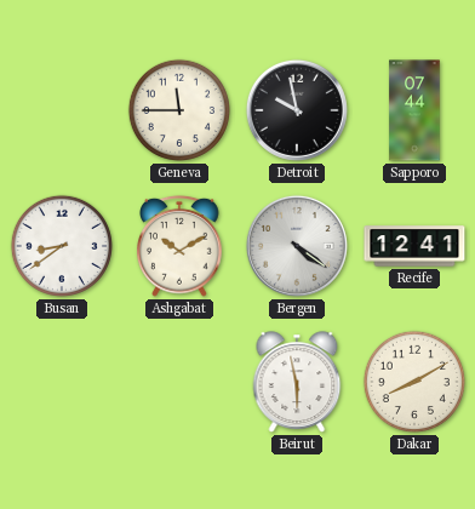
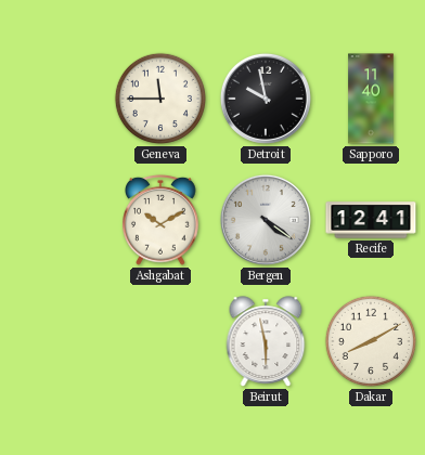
Sapporo: 07:44 -> 11:40
Busan: 8:39 -> none
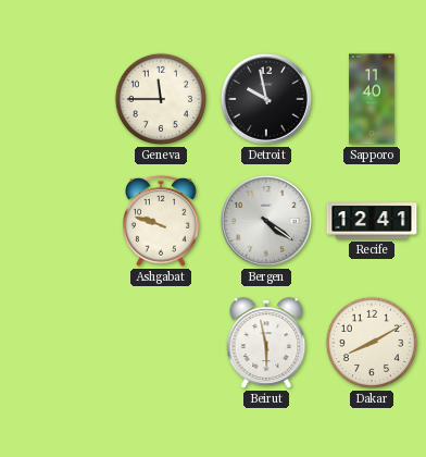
Ashgabat: 10:10 -> 9:48
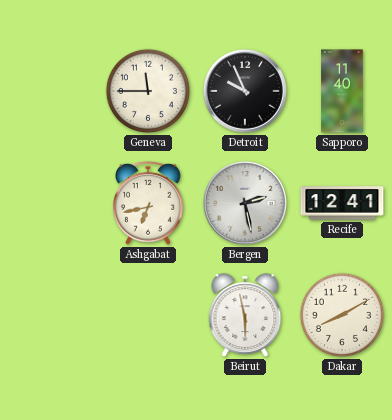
Detroit: 9:58 -> 9:56
Ashgabat: 9:48 -> 6:43
Bergen: 4:21 -> 2:28
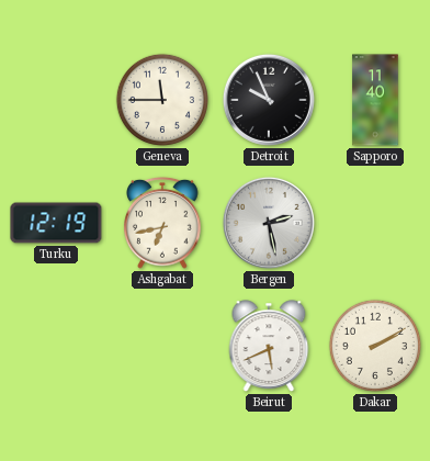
Turku: none -> 12:19
Recife: 12:41 -> none
Beirut: 5:58 -> 5:41
Dakar: 8:10 -> 2:10
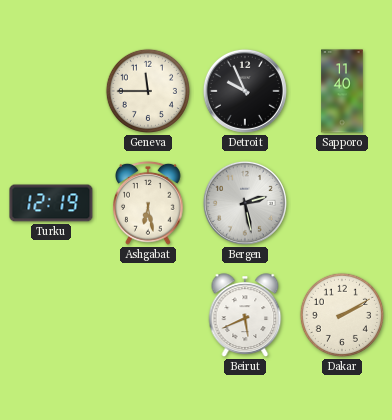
Ashgabat: 6:43 -> 6:28
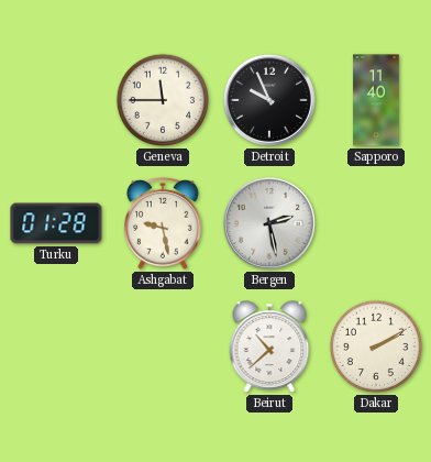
Turku: 12:19 -> 01:28
Ashgabat: 6:28 -> 9:28
Beirut: 5:41 -> 10:38
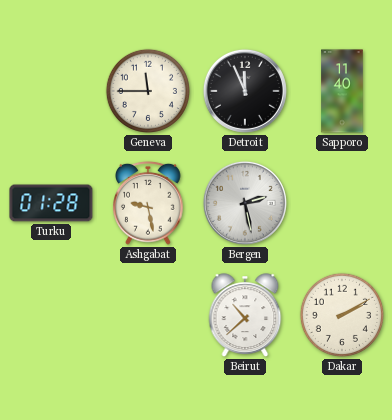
Detroit: 9:56 -> 11:56
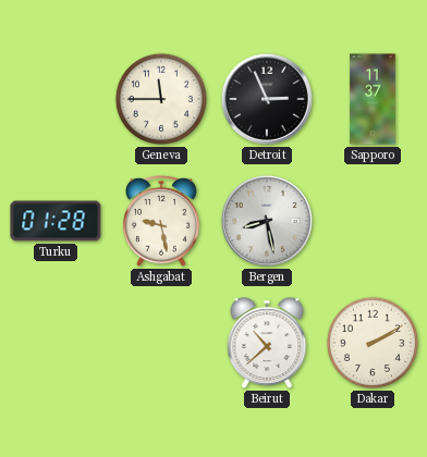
Detroit: 11:56 -> 2:56
Sapporo: 11:40 -> 11:37
Bergen: 2:28 -> 8:28
